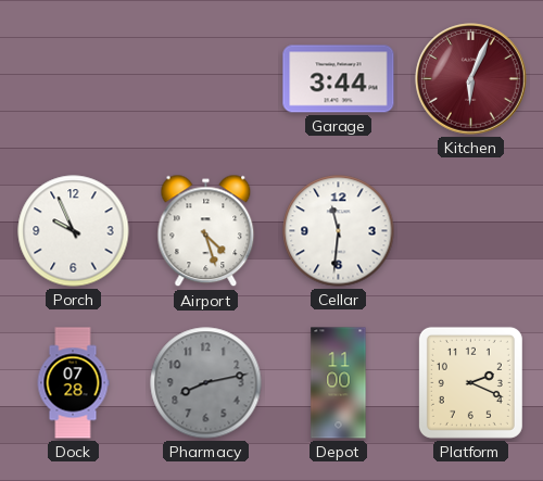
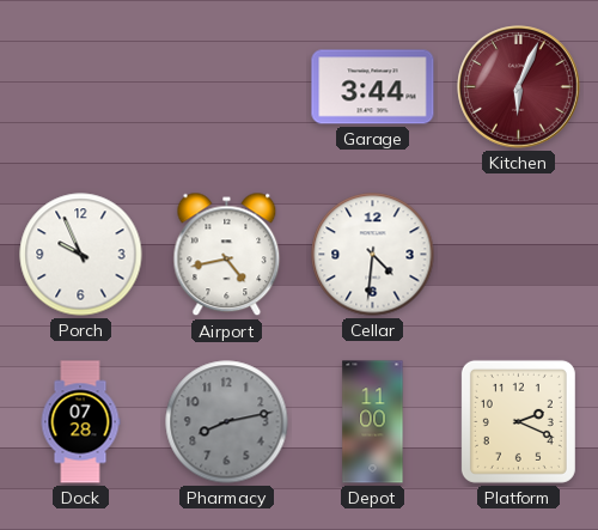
Airport: 4:27 -> 4:43
Cellar: 11:31 -> 4:31
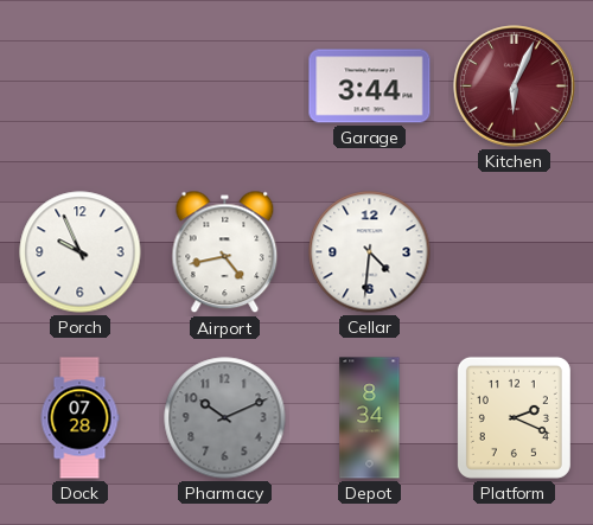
Pharmacy: 8:13 -> 10:11
Depot: 11:00 -> 8:34
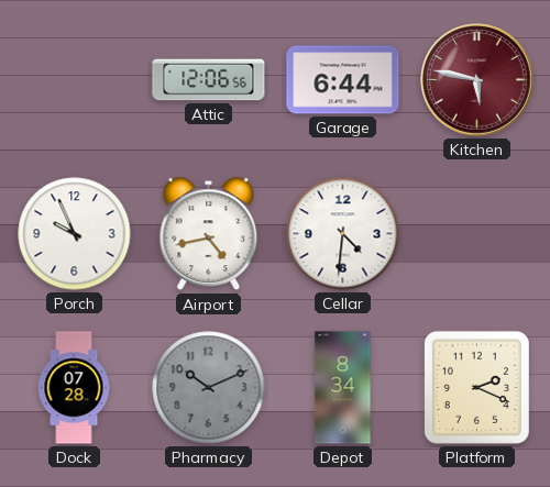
Attic: none -> 12:06
Garage: 3:44 -> 6:44
Kitchen: 6:04 -> 5:47
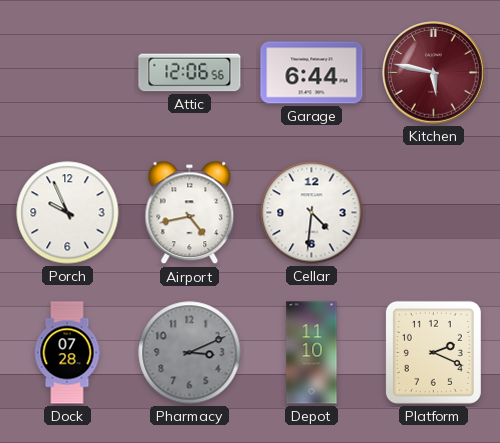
Pharmacy: 10:11 -> 3:11
Depot: 8:34 -> 11:10
